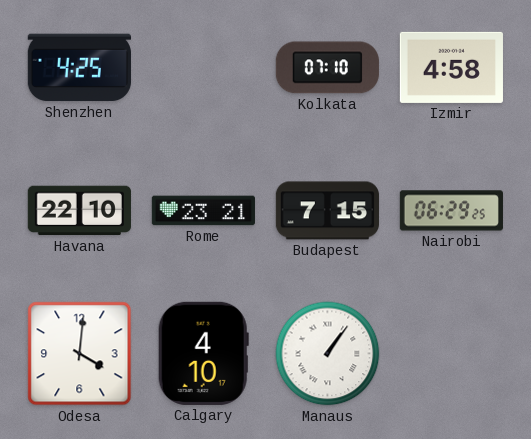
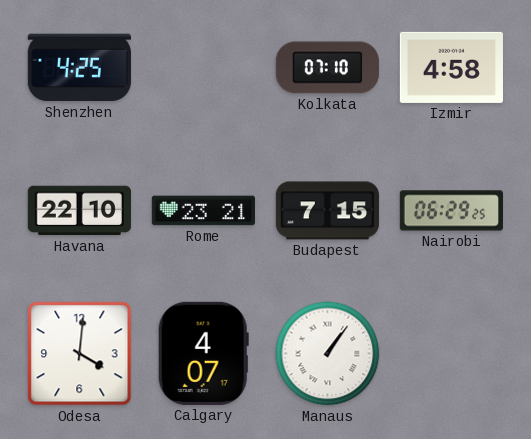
Calgary: 4:10 -> 4:07
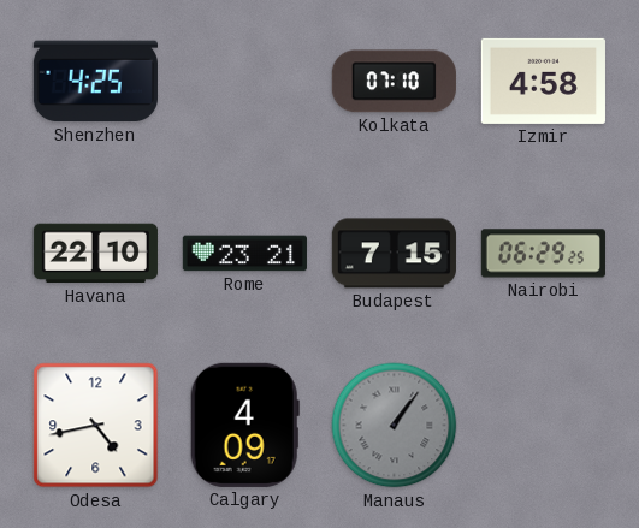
Odesa: 4:01 -> 4:43
Calgary: 4:07 -> 4:09
Manaus dial: white -> grey
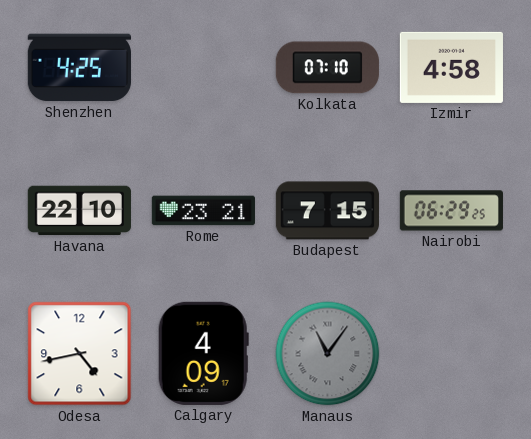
Manaus: 1:06 -> 11:06
